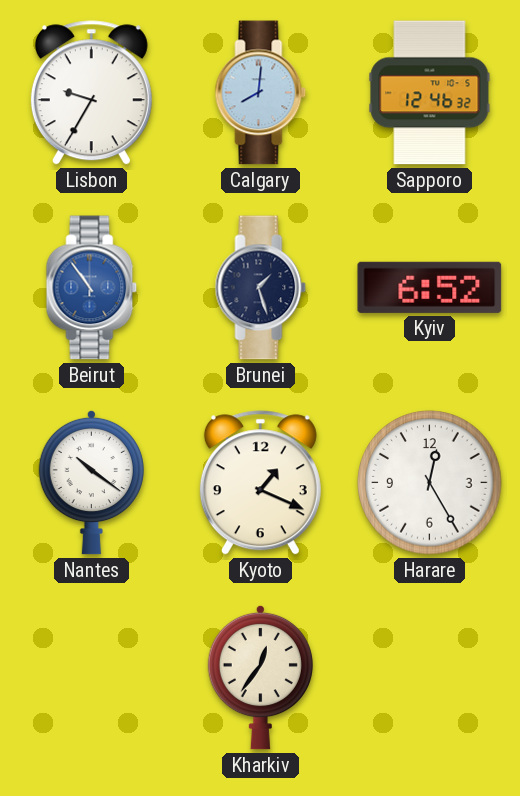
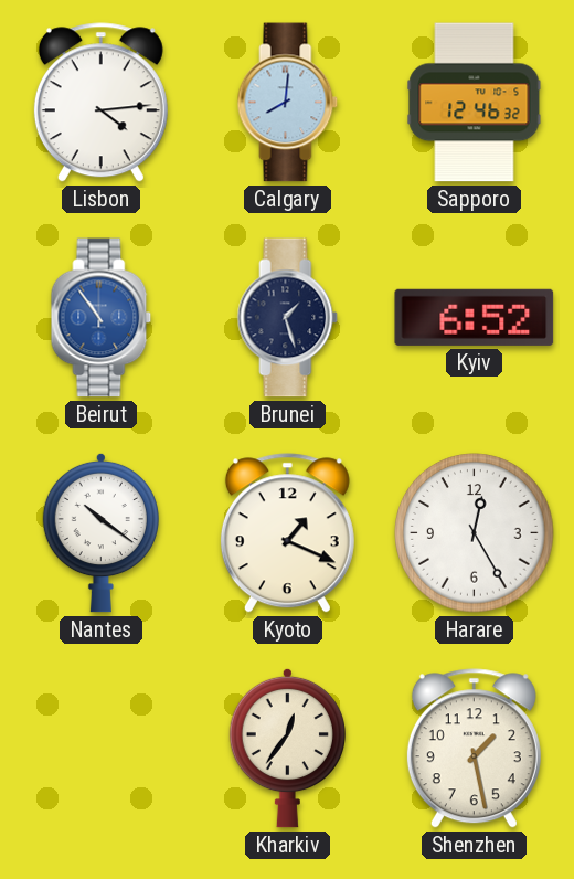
Lisbon: 9:35 -> 4:14
Shenzhen: none -> 1:28
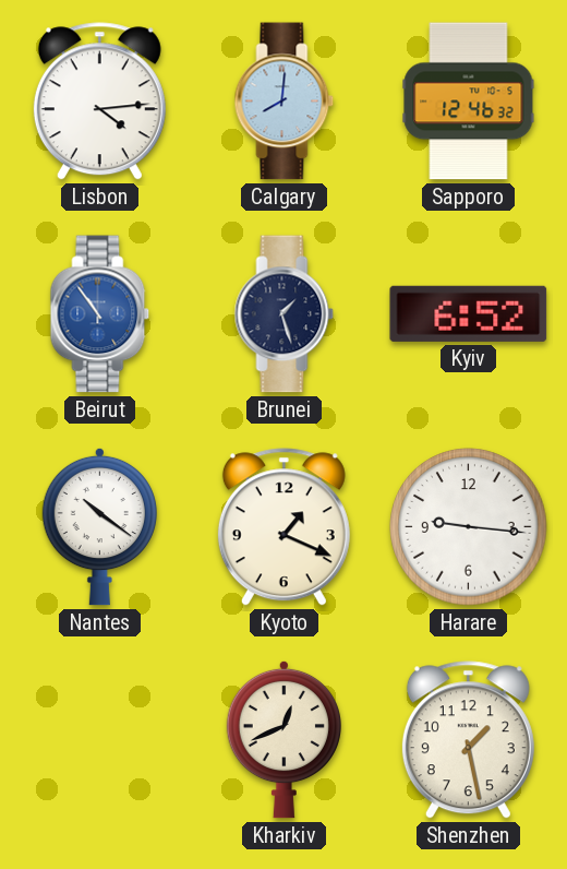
Harare: 12:25 -> 9:16
Kharkiv: 12:36 -> 12:41
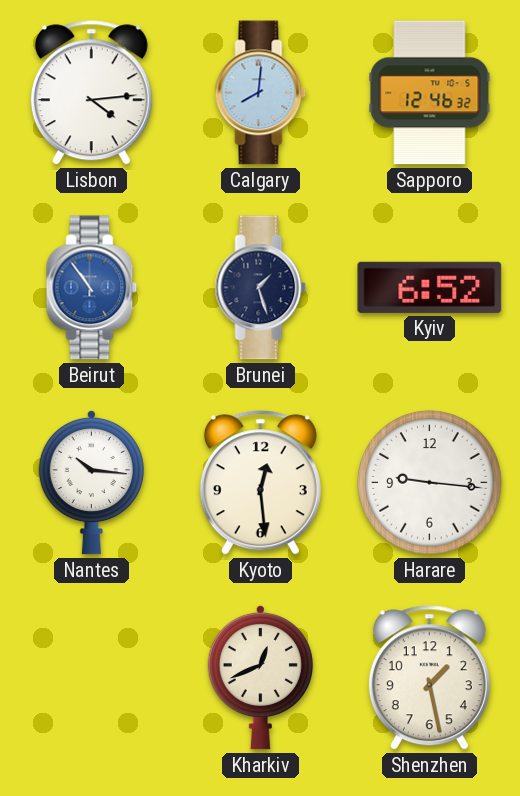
Nantes: 10:21 -> 10:16
Kyoto: 1:19 -> 12:29
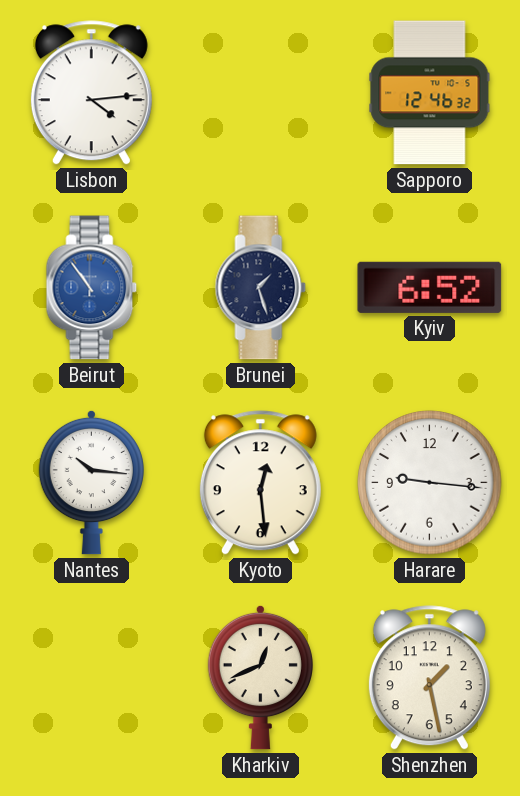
Calgary: 8:01 -> none
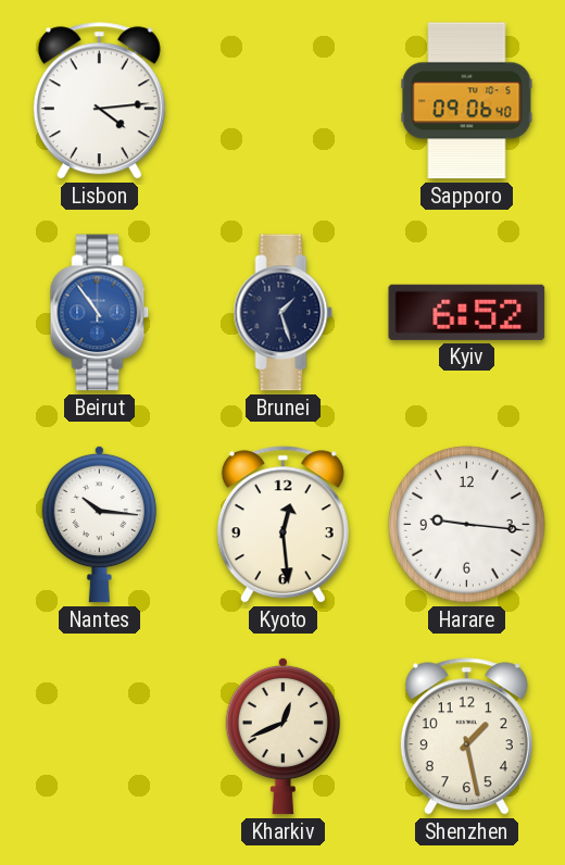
Sapporo: 12:46 -> 09:06
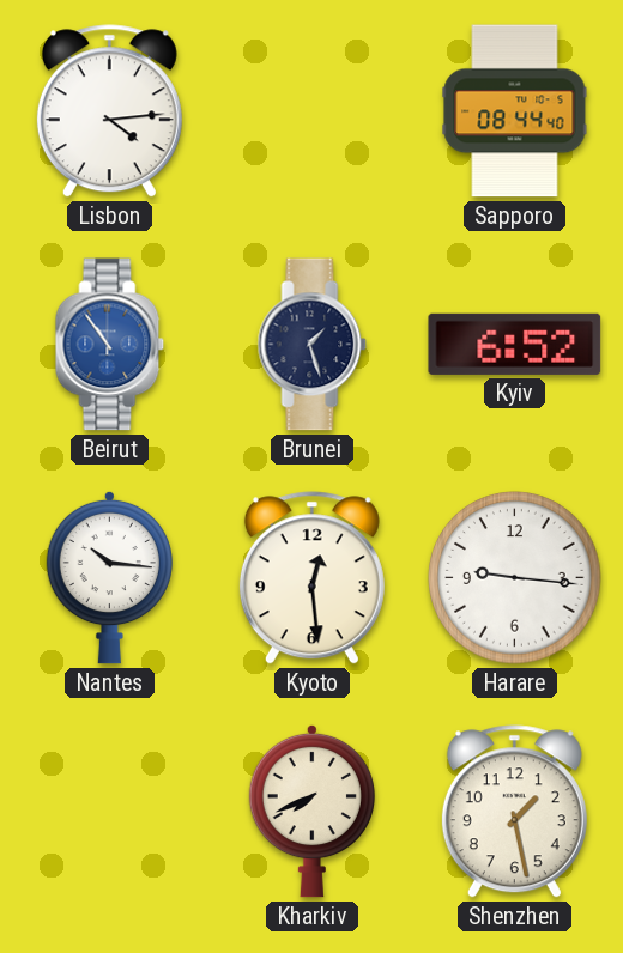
Sapporo: 09:06 -> 08:44
Kharkiv: 12:41 -> 7:41
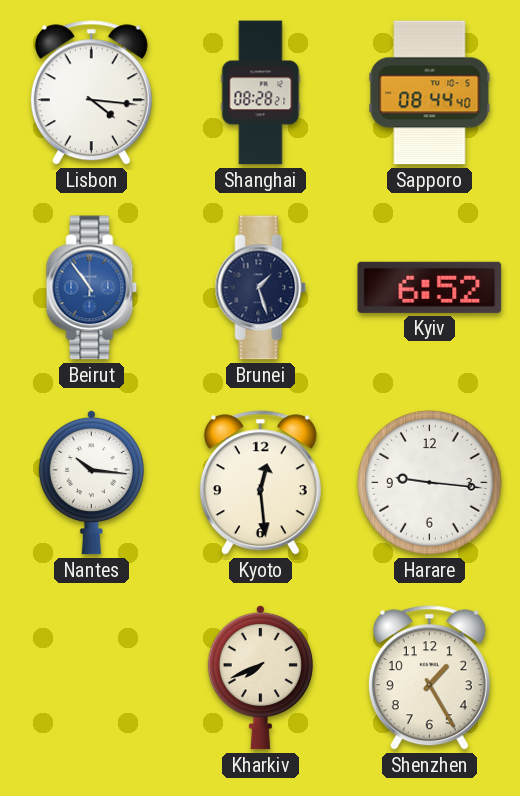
Lisbon: 4:14 -> 4:16
Shanghai: none -> 08:28
Shenzhen: 1:28 -> 1:25
